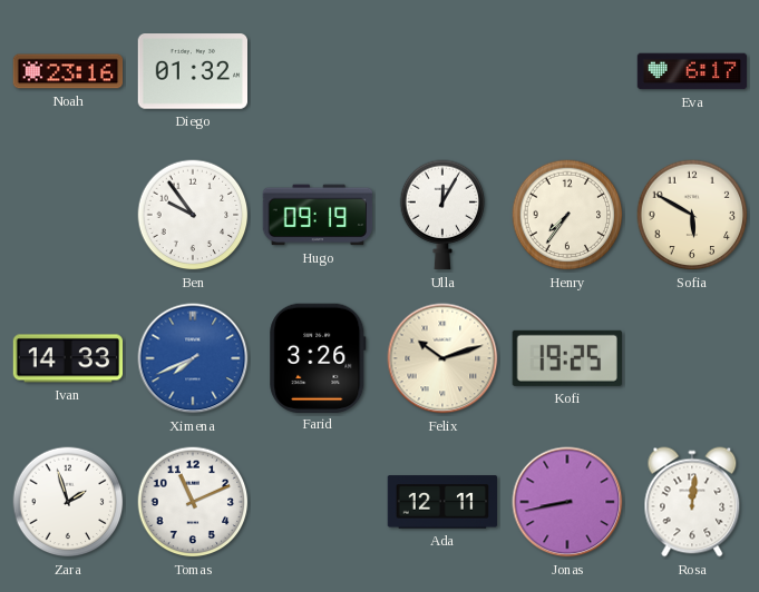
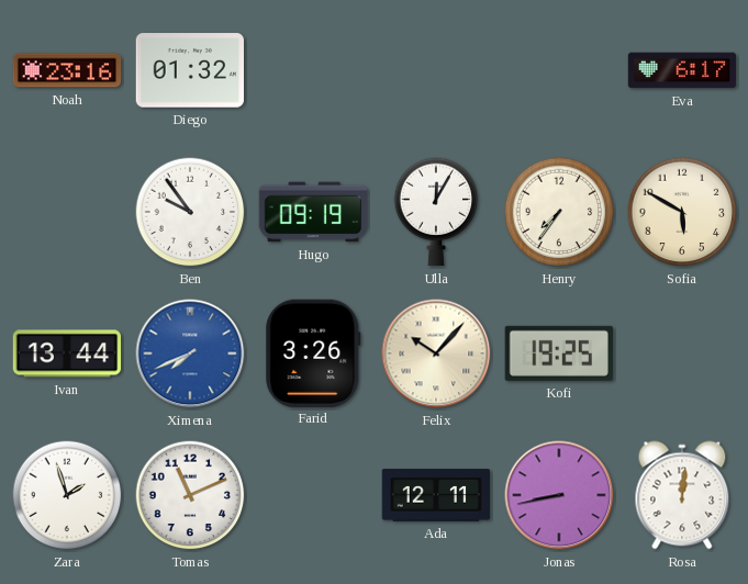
Ivan: 14:33 -> 13:44
Felix: 10:12 -> 10:07
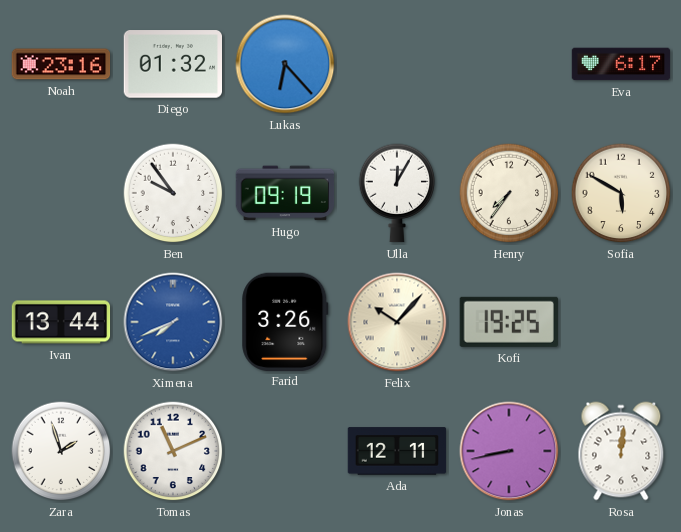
Lukas: none -> 6:23
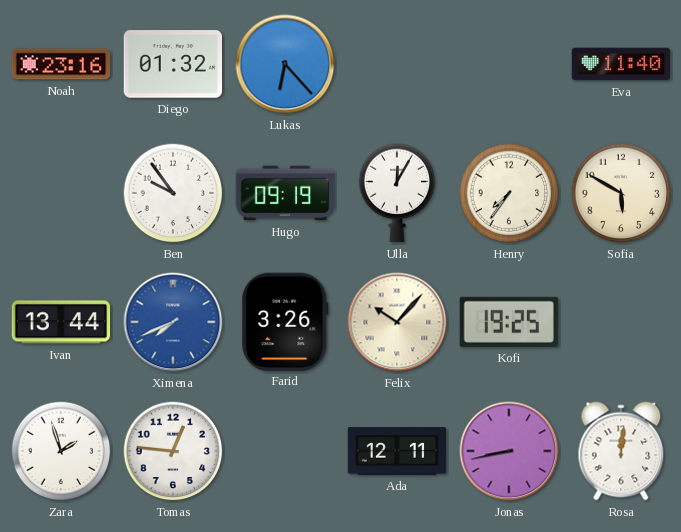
Eva: 6:17 -> 11:40
Tomas: 11:11 -> 12:46
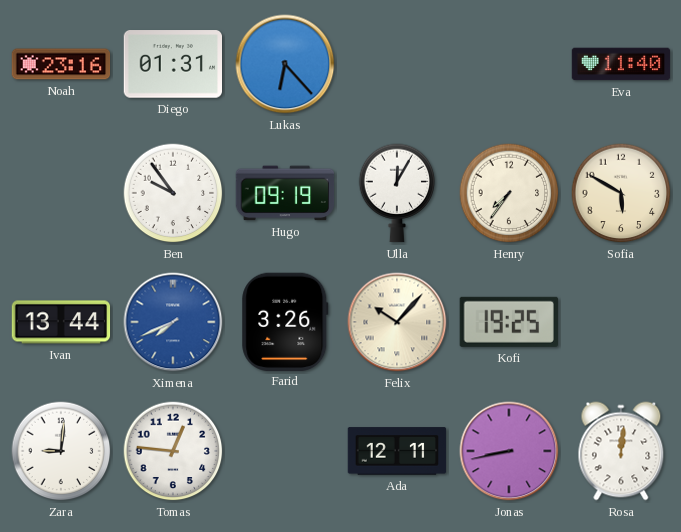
Diego: 01:32 -> 01:31
Zara: 1:57 -> 9:01
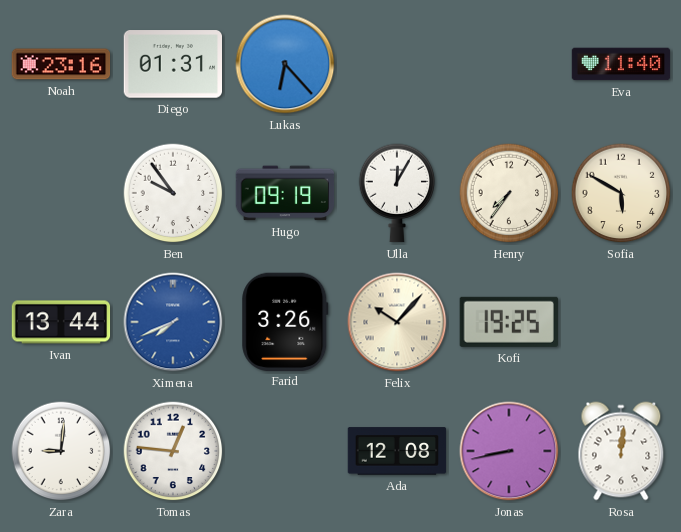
Ada: 12:11 -> 12:08
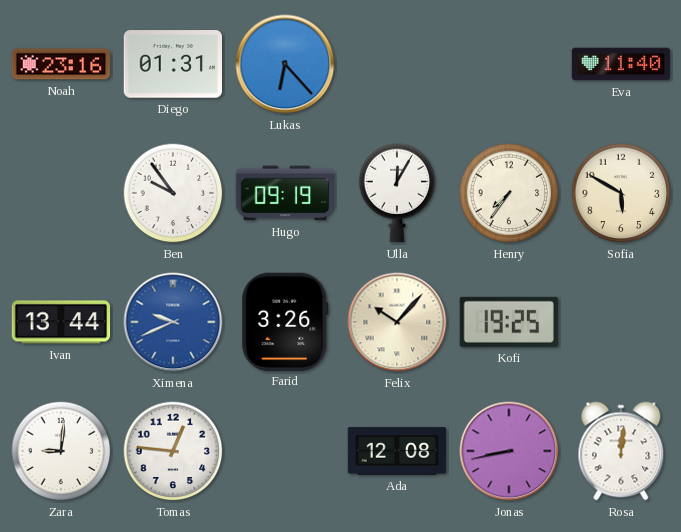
Ximena: 7:41 -> 9:41
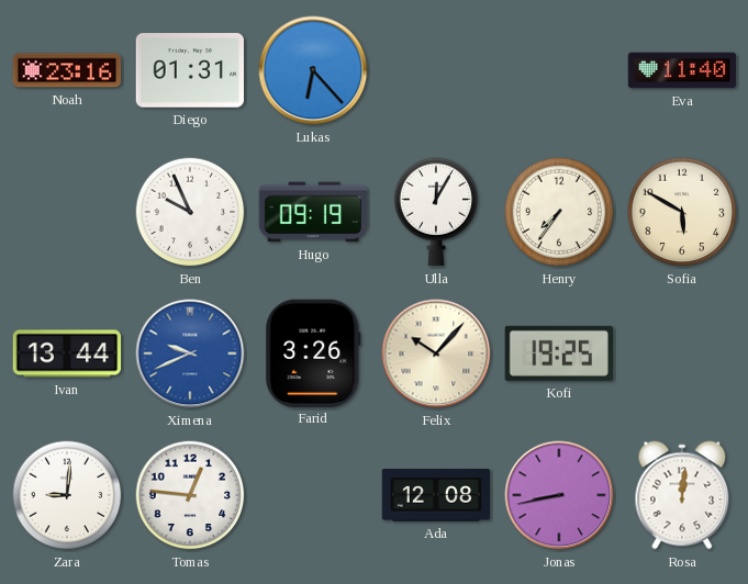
Ben: 9:54 -> 9:56
